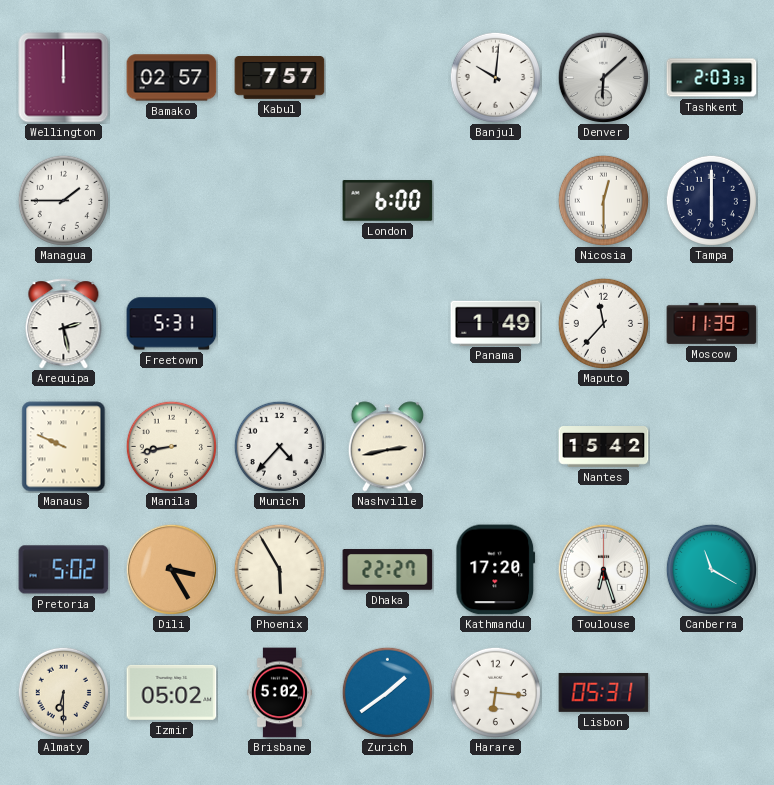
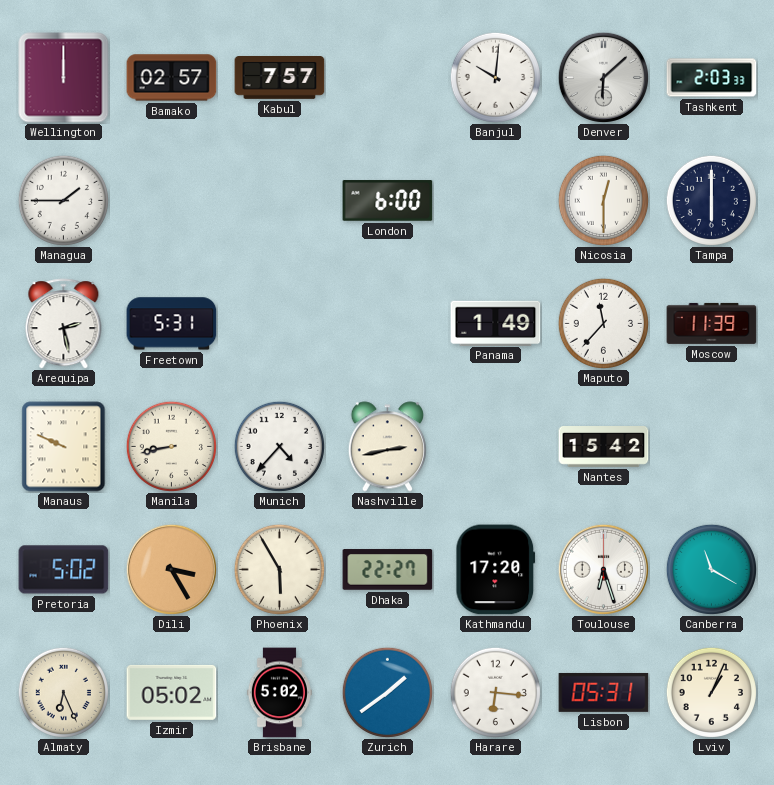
Almaty: 6:30 -> 6:26
Lviv: none -> 1:04
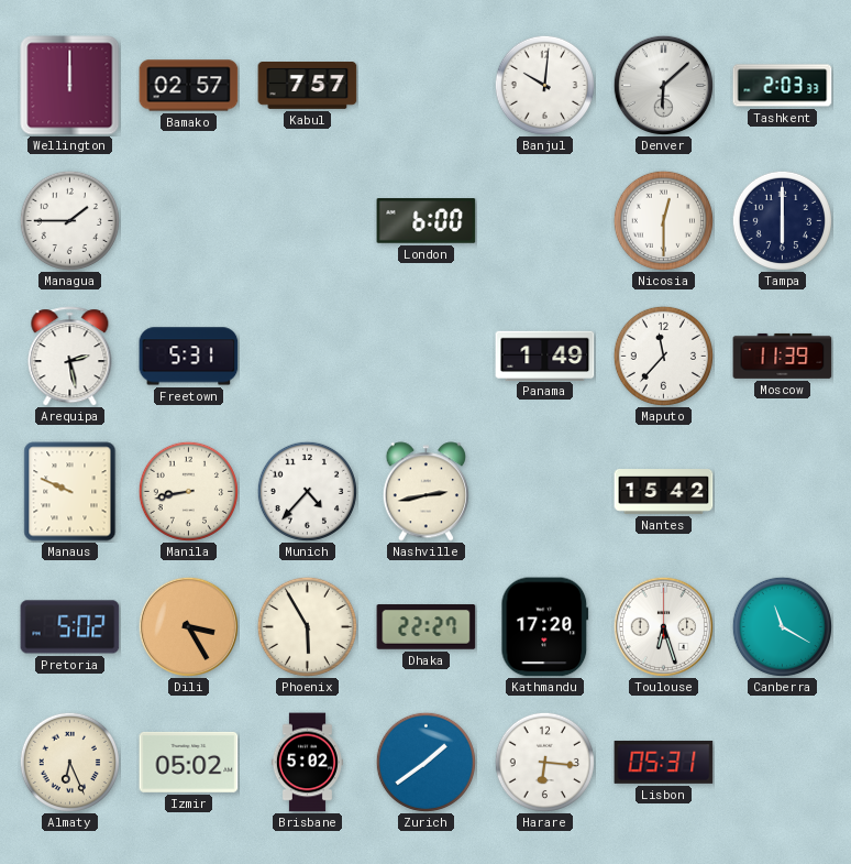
Lviv: 1:04 -> none
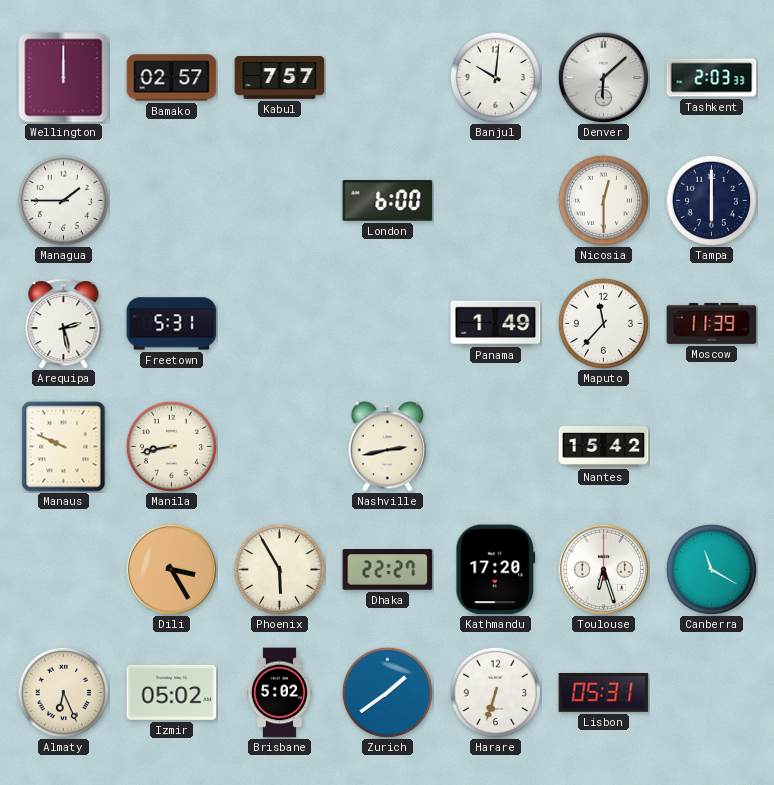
Munich: 4:37 -> none
Pretoria: 5:02 -> none
Harare: 6:16 -> 6:33
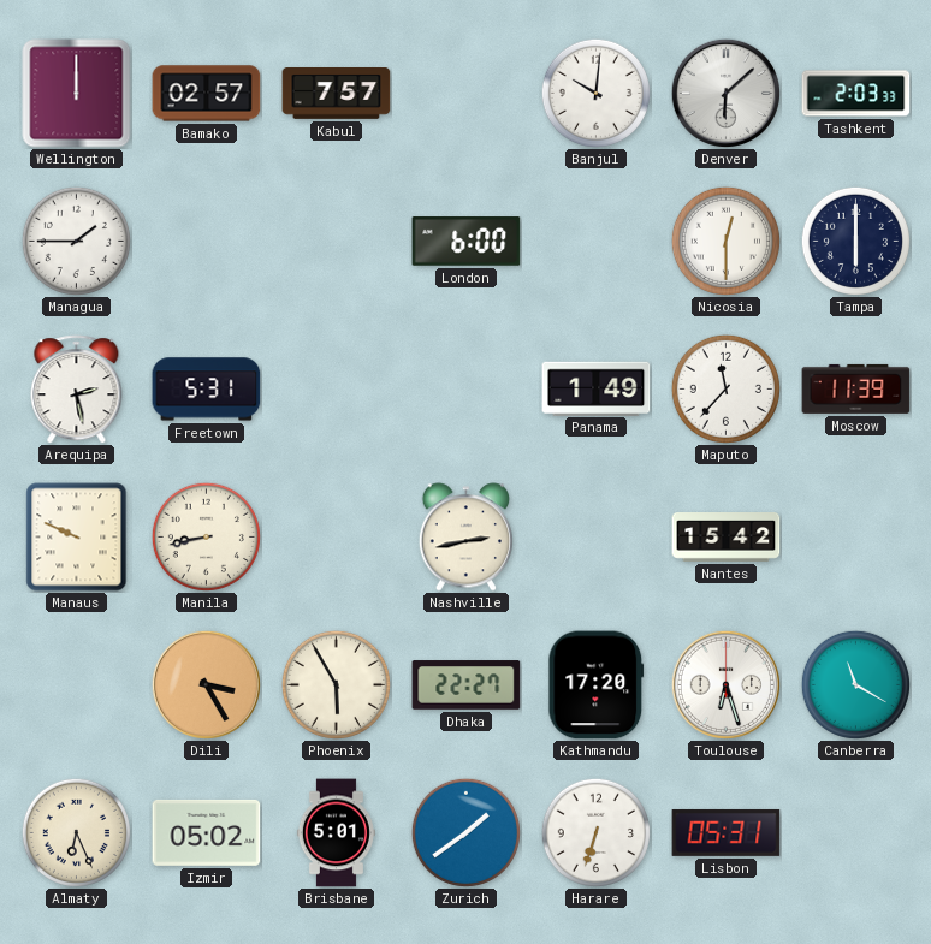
Brisbane: 5:02 -> 5:01
